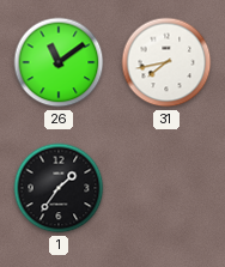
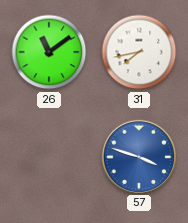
1: 1:36 -> none
57: none -> 3:48
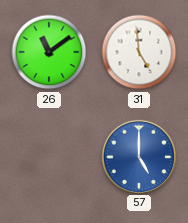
31: 7:43 -> 4:59
57: 3:48 -> 5:00
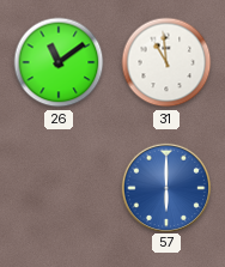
31: 4:59 -> 10:59
57: 5:00 -> 6:00
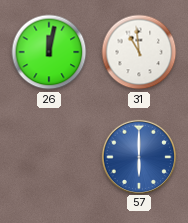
26: 11:09 -> 12:02
